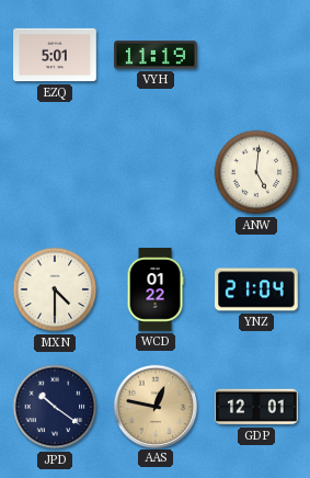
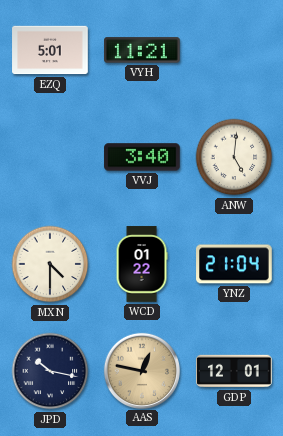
VYH: 11:19 -> 11:21
VVJ: none -> 3:40
JPD: 10:21 -> 10:17
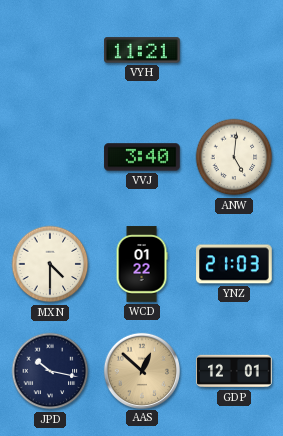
EZQ: 5:01 -> none
YNZ: 21:04 -> 21:03
AAS: 12:47 -> 12:52
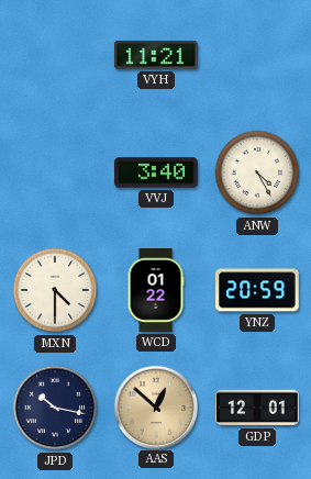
ANW: 5:01 -> 4:25
YNZ: 21:03 -> 20:59
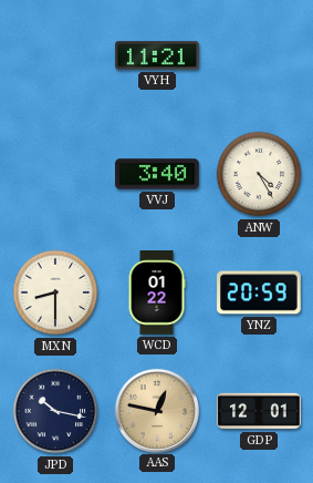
MXN: 4:30 -> 8:30
AAS: 12:52 -> 12:47
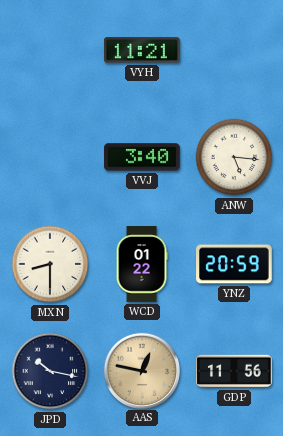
ANW: 4:25 -> 5:16
GDP: 12:01 -> 11:56
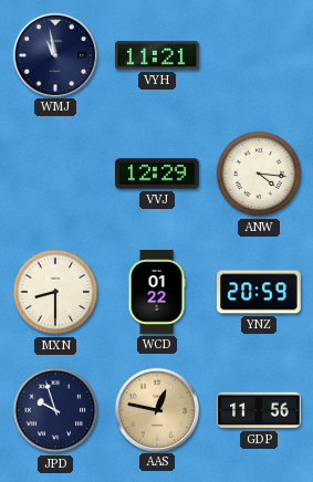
WMJ: none -> 10:58
VVJ: 3:40 -> 12:29
ANW: 5:16 -> 4:16
JPD: 10:17 -> 9:57
